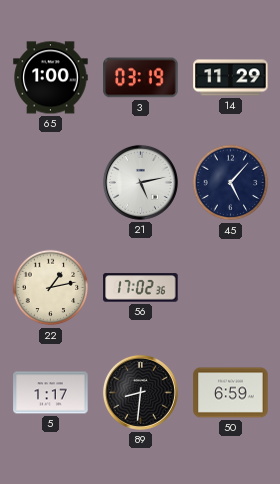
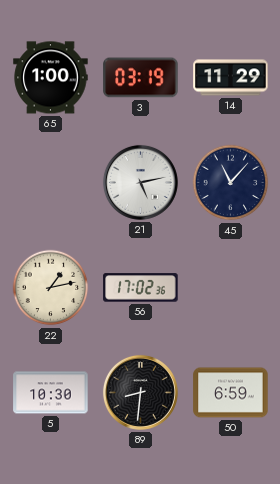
45: 5:07 -> 11:07
5: 1:17 -> 10:30
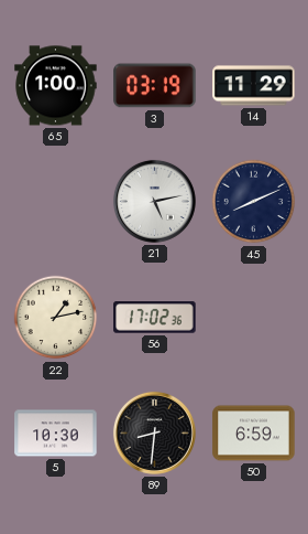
45: 11:07 -> 8:11
